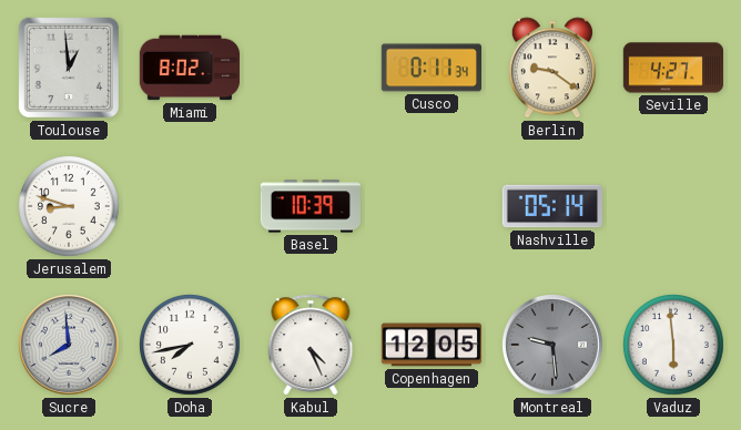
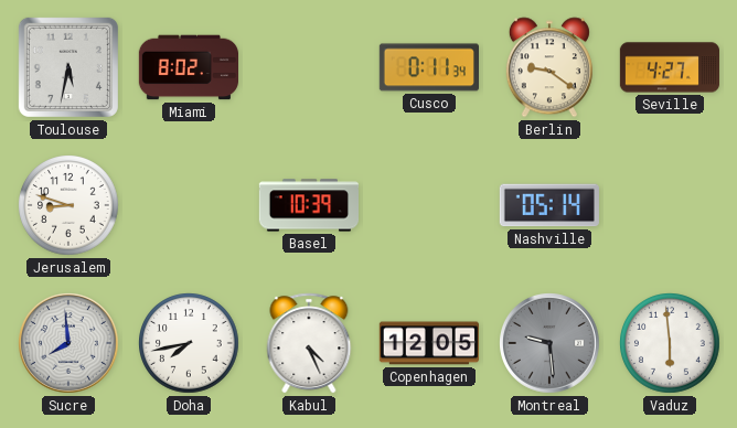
Toulouse: 12:59 -> 5:32
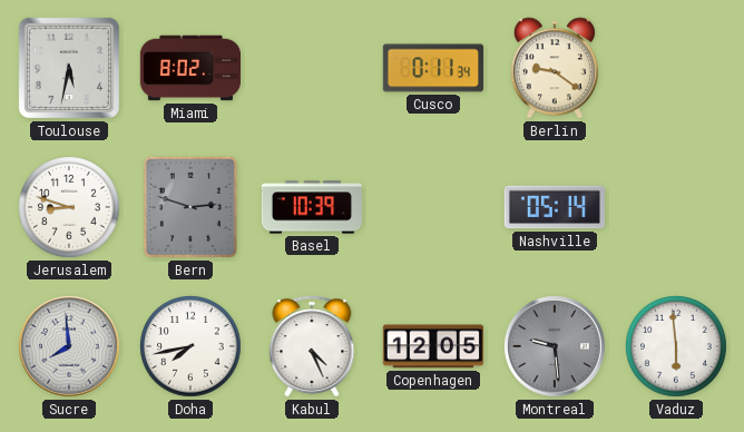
Seville: 4:27 -> none
Bern: none -> 2:48
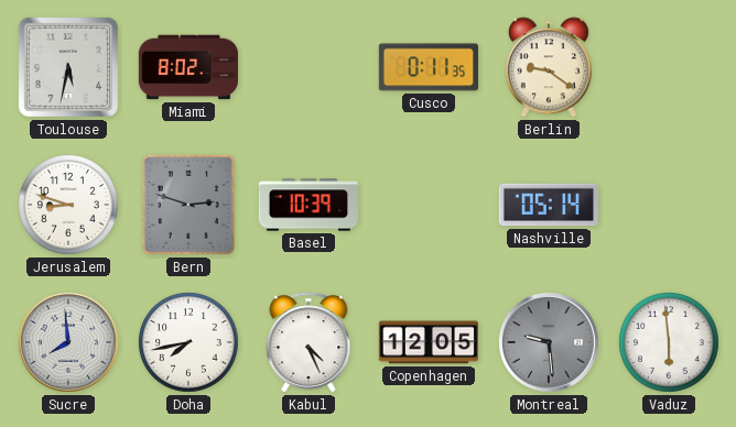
Cusco: 0:11:34 -> 0:11:35
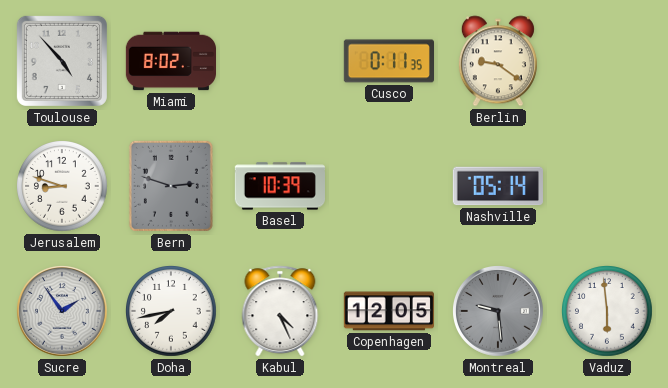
Toulouse: 5:32 -> 4:53
Sucre: 7:59 -> 1:54
